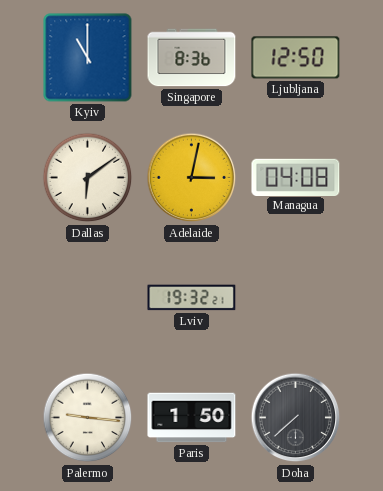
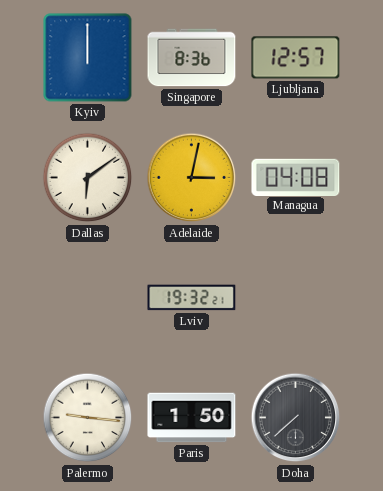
Kyiv: 11:00 -> 12:00
Ljubljana: 12:50 -> 12:57
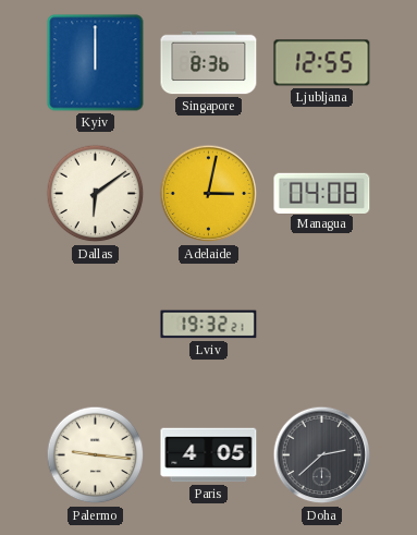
Ljubljana: 12:57 -> 12:55
Paris: 1:50 -> 4:05
Doha: 7:38 -> 2:38
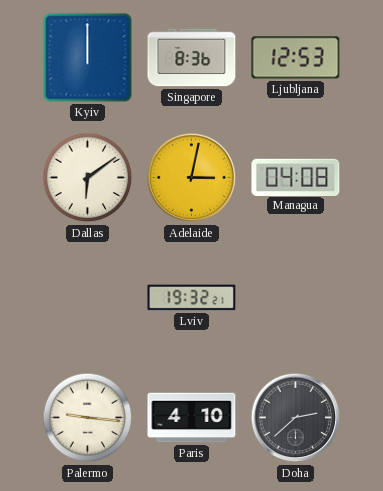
Ljubljana: 12:55 -> 12:53
Paris: 4:05 -> 4:10
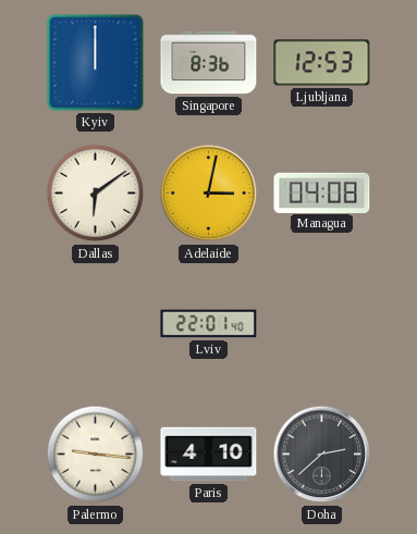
Lviv: 19:32 -> 22:01
